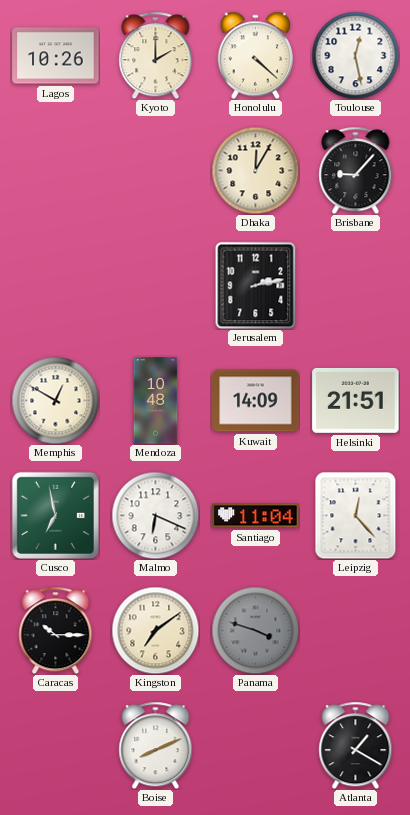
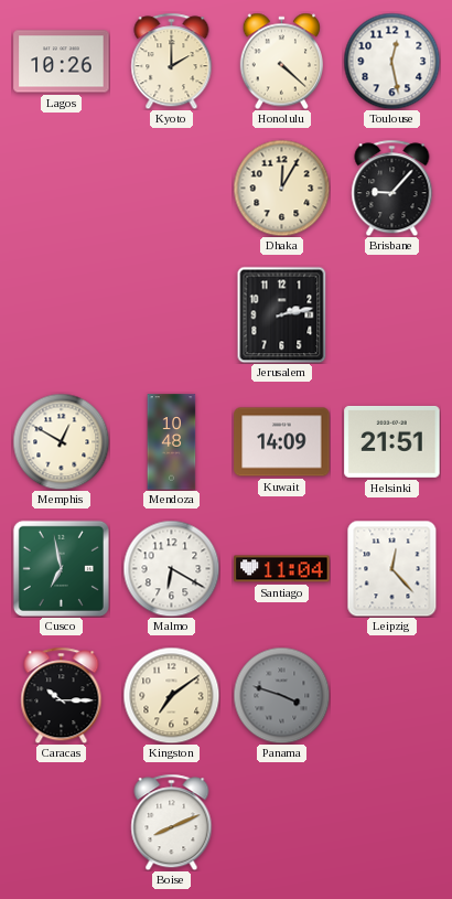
Malmo: 6:19 -> 6:20
Atlanta: 1:20 -> none
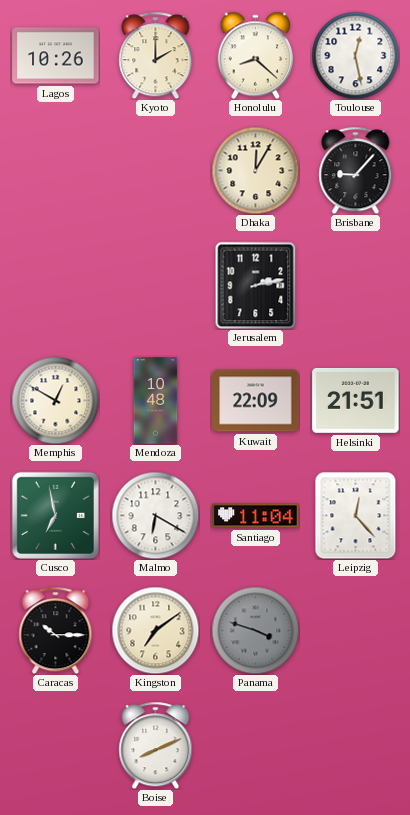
Honolulu: 4:22 -> 8:22
Kuwait: 14:09 -> 22:09
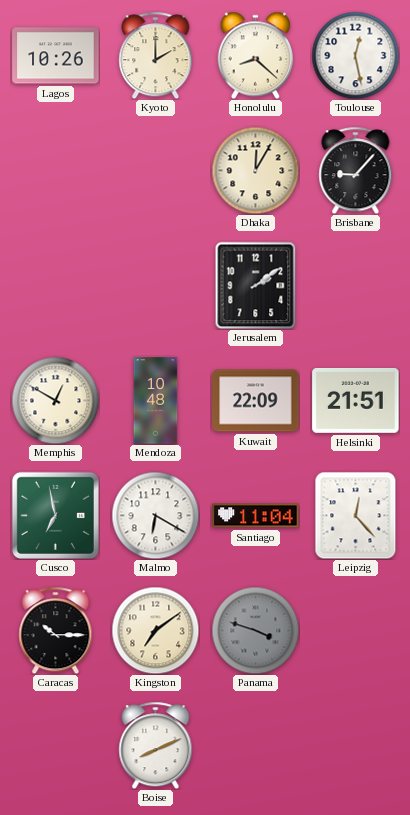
Jerusalem: 2:13 -> 2:09
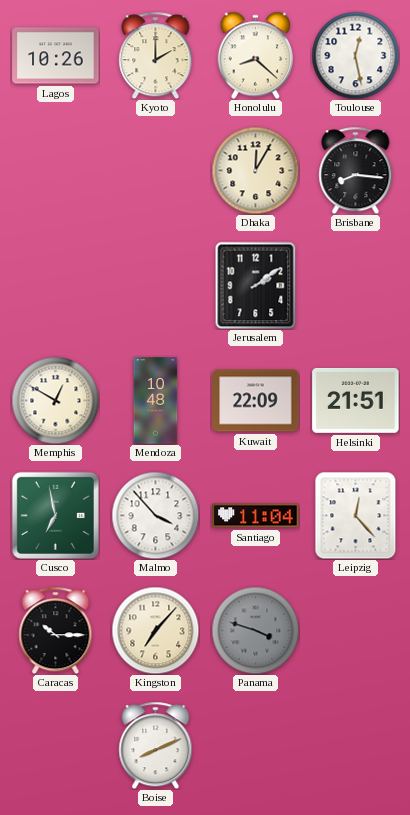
Brisbane: 9:07 -> 8:16
Malmo: 6:20 -> 3:53
Kingston: 7:09 -> 7:07
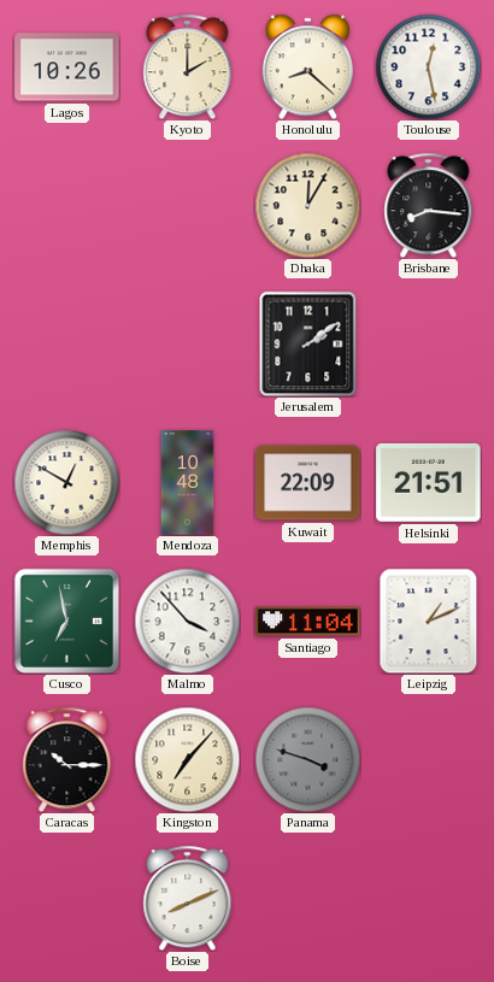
Leipzig: 12:23 -> 1:11
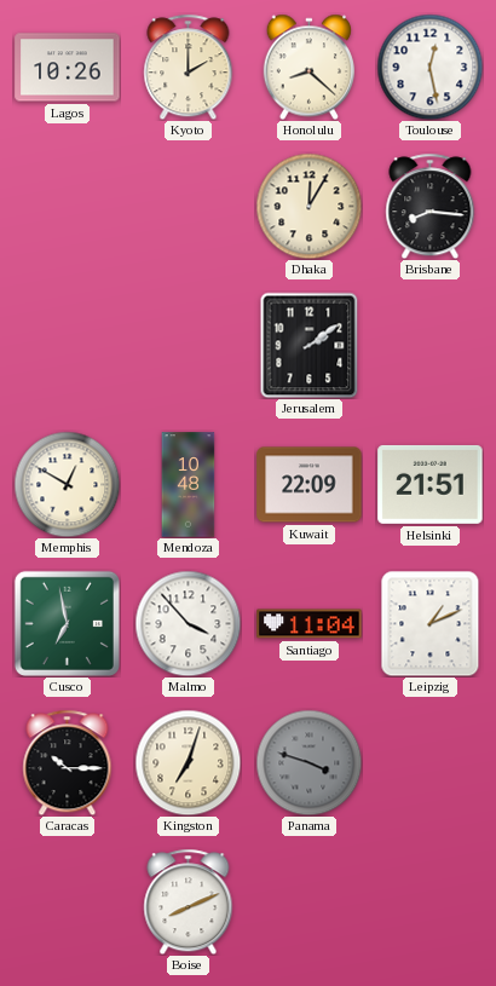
Kingston: 7:07 -> 7:03
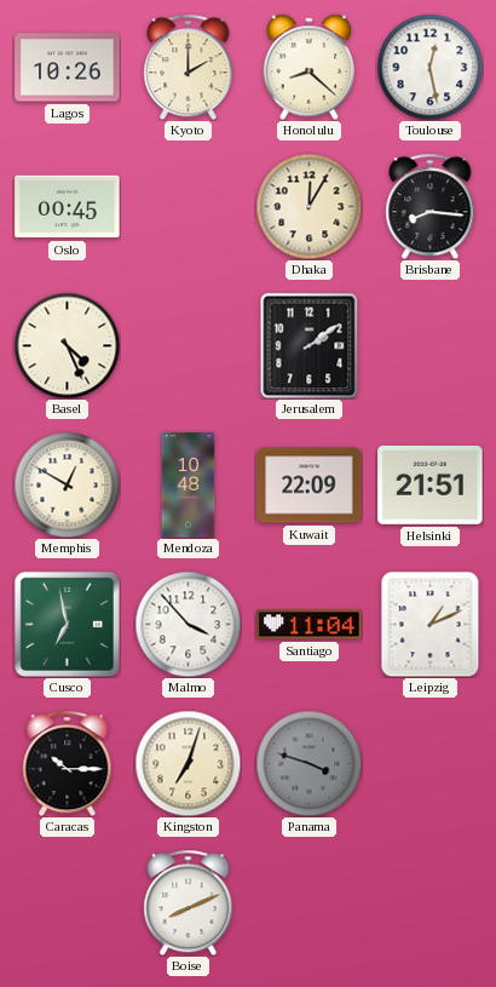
Oslo: none -> 00:45
Basel: none -> 4:26
